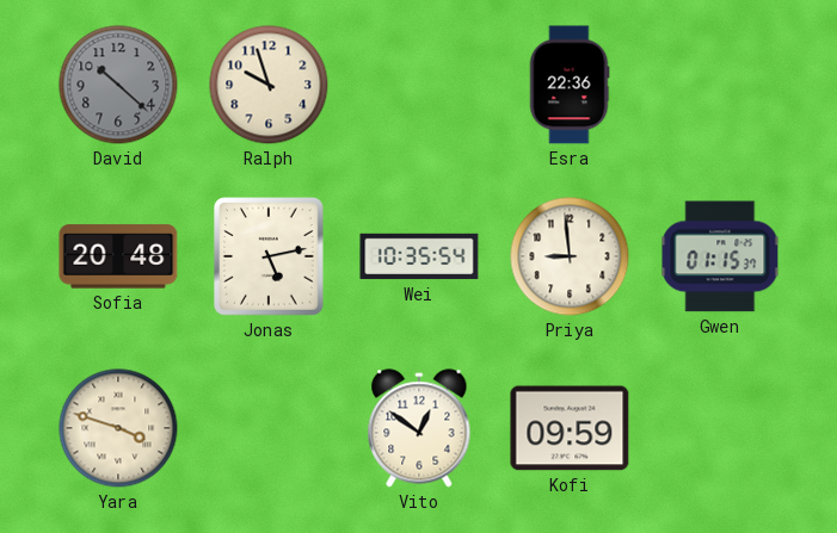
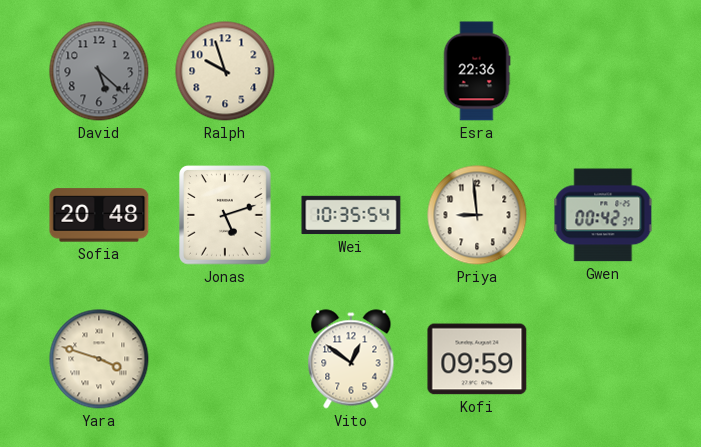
David: 10:22 -> 5:22
Jonas: 5:13 -> 5:12
Gwen: 01:15 -> 00:42
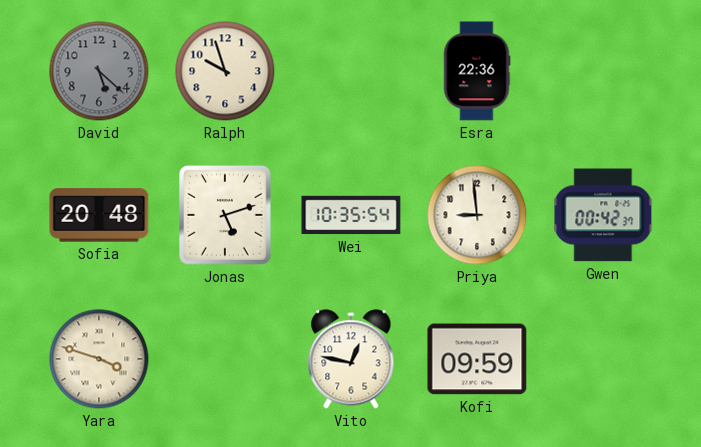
Vito: 12:51 -> 12:47
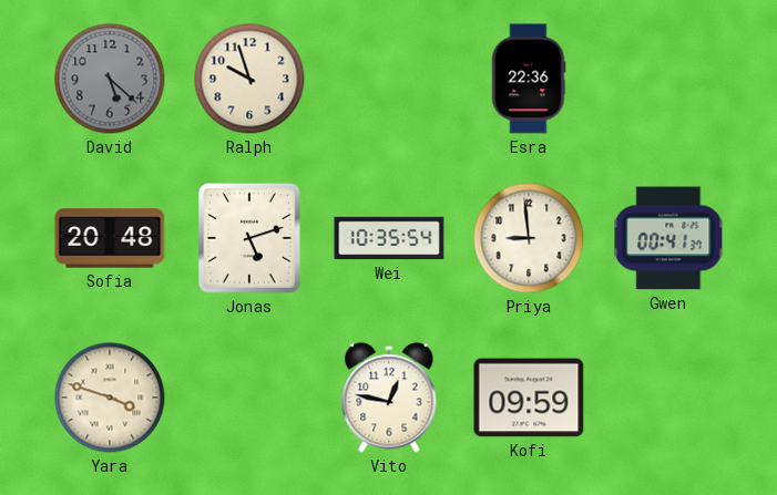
Gwen: 00:42 -> 00:41
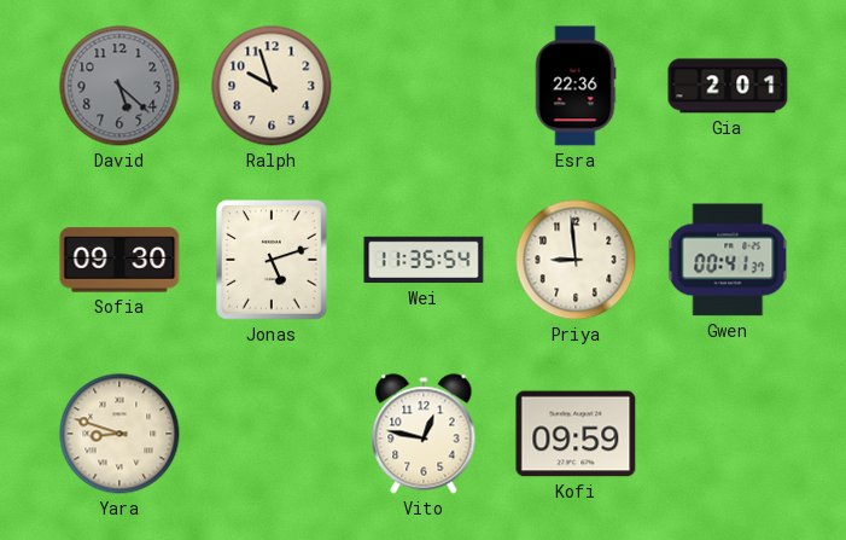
Gia: none -> 2:01
Sofia: 20:48 -> 09:30
Wei: 10:35 -> 11:35
Yara: 3:48 -> 8:48
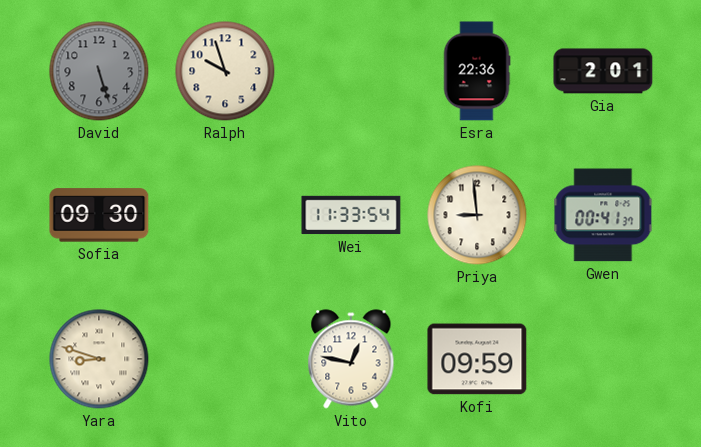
David: 5:22 -> 5:27
Jonas: 5:12 -> none
Wei: 11:35 -> 11:33
